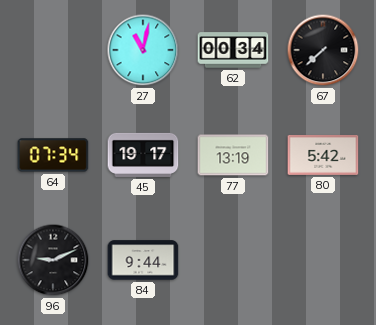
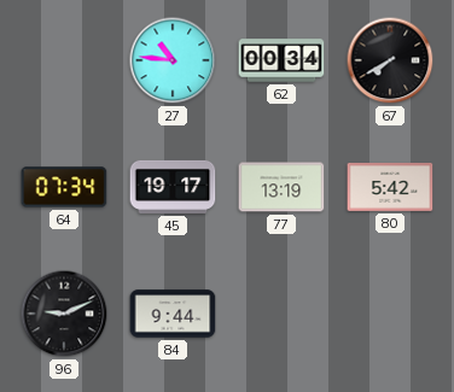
27: 11:02 -> 10:46
67: 7:38 -> 7:40
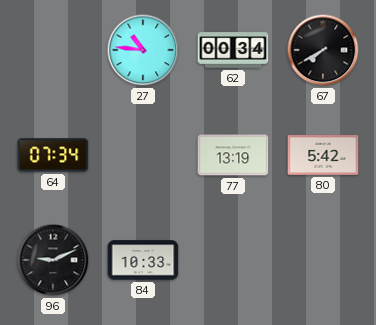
45: 19:17 -> none
84: 9:44 -> 10:33
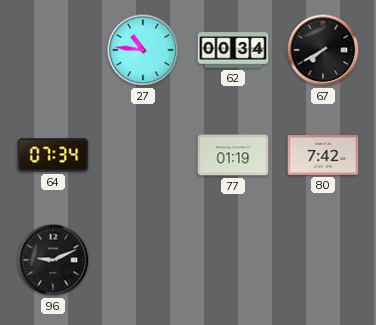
77: 13:19 -> 01:19
80: 5:42 -> 7:42
84: 10:33 -> none
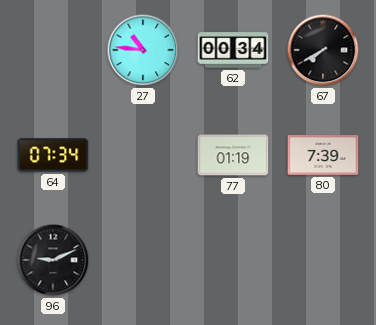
80: 7:42 -> 7:39
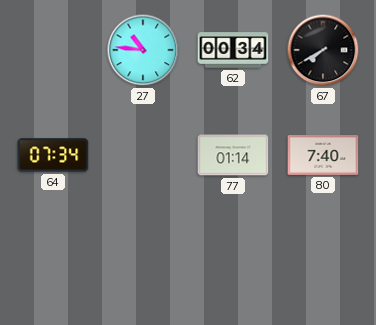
77: 01:19 -> 01:14
80: 7:39 -> 7:40
96: 9:11 -> none
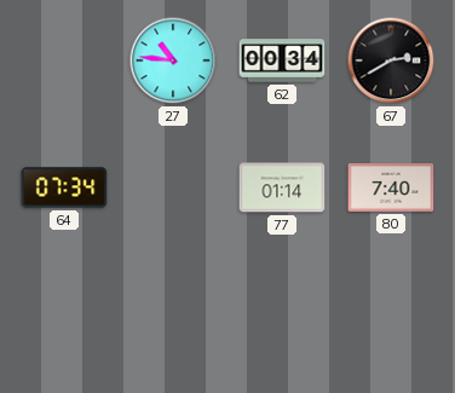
67: 7:40 -> 2:40
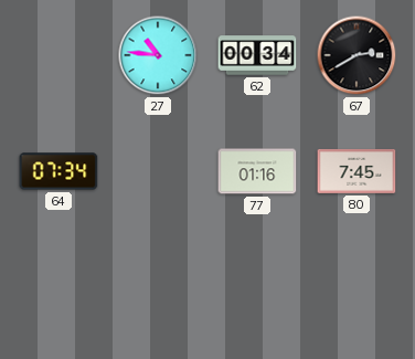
77: 01:14 -> 01:16
80: 7:40 -> 7:45
